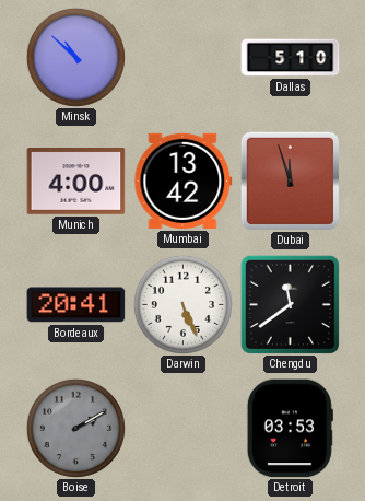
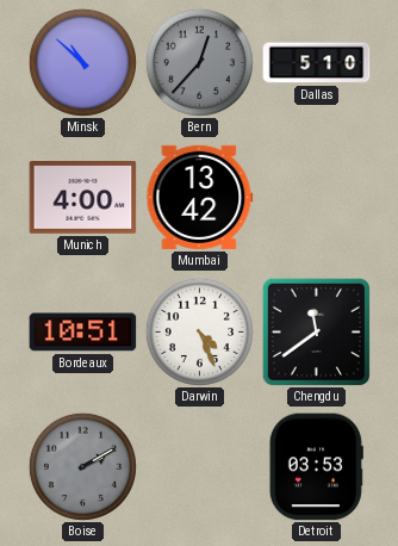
Bern: none -> 12:37
Dubai: 11:57 -> none
Bordeaux: 20:41 -> 10:51
Darwin: 5:26 -> 4:26
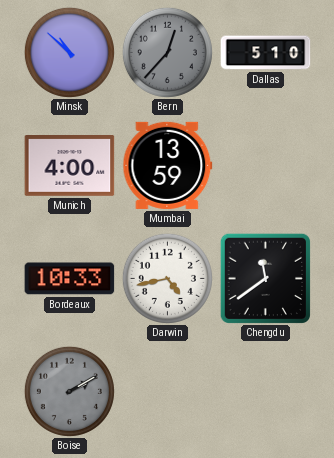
Mumbai: 13:42 -> 13:59
Bordeaux: 10:51 -> 10:33
Darwin: 4:26 -> 4:43
Detroit: 03:53 -> none
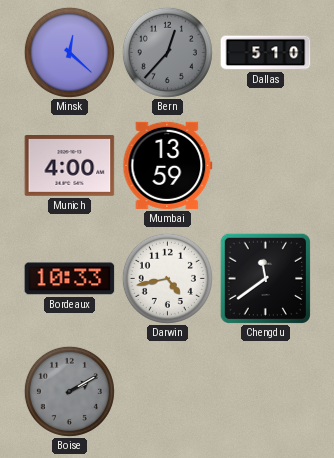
Minsk: 10:52 -> 12:22
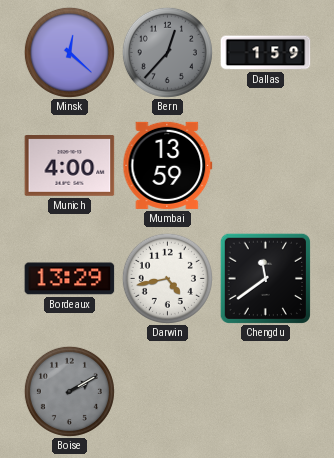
Dallas: 5:10 -> 1:59
Bordeaux: 10:33 -> 13:29
